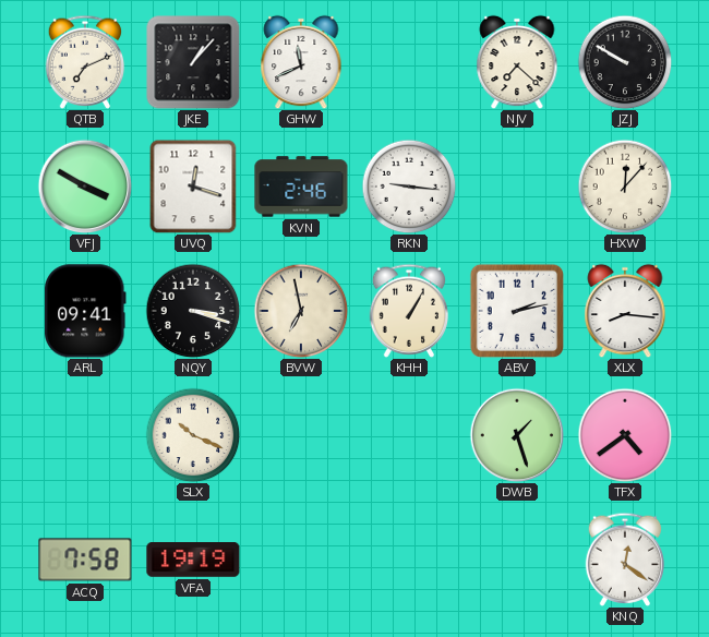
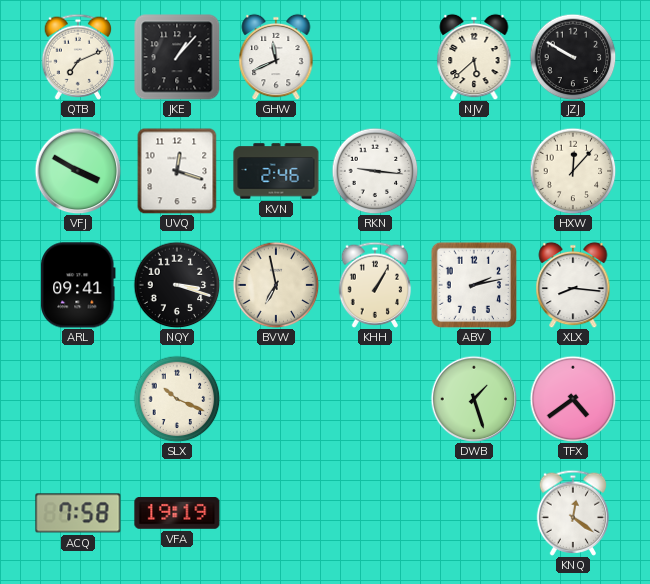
NJV: 7:22 -> 5:38
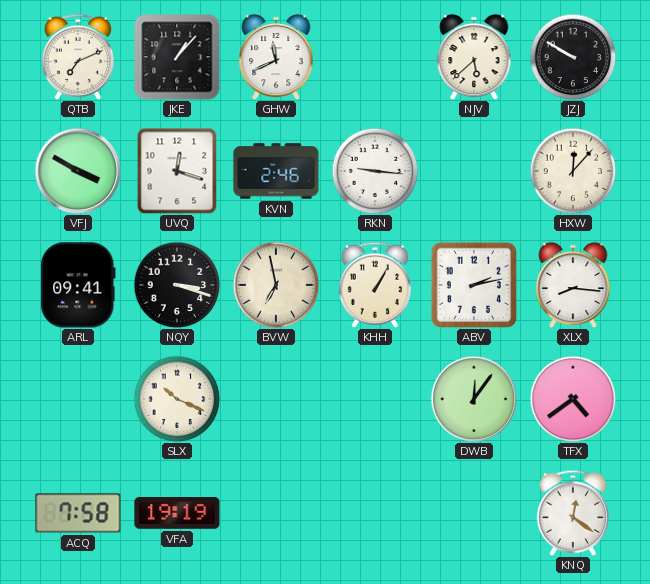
DWB: 1:27 -> 12:06
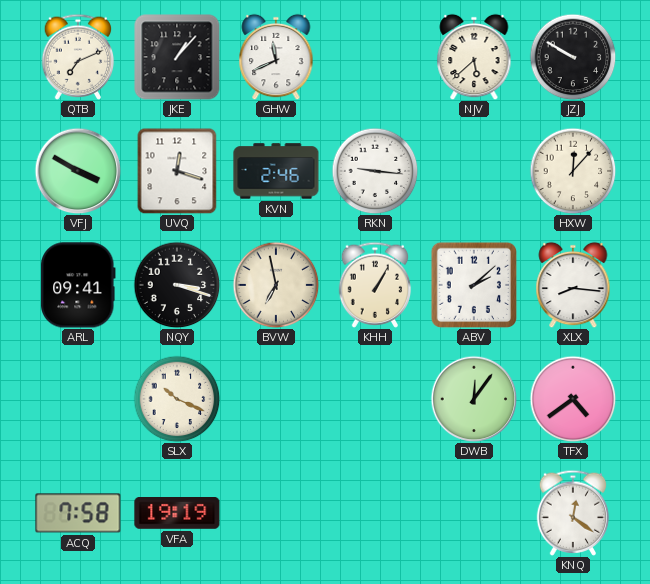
ABV: 2:13 -> 2:08
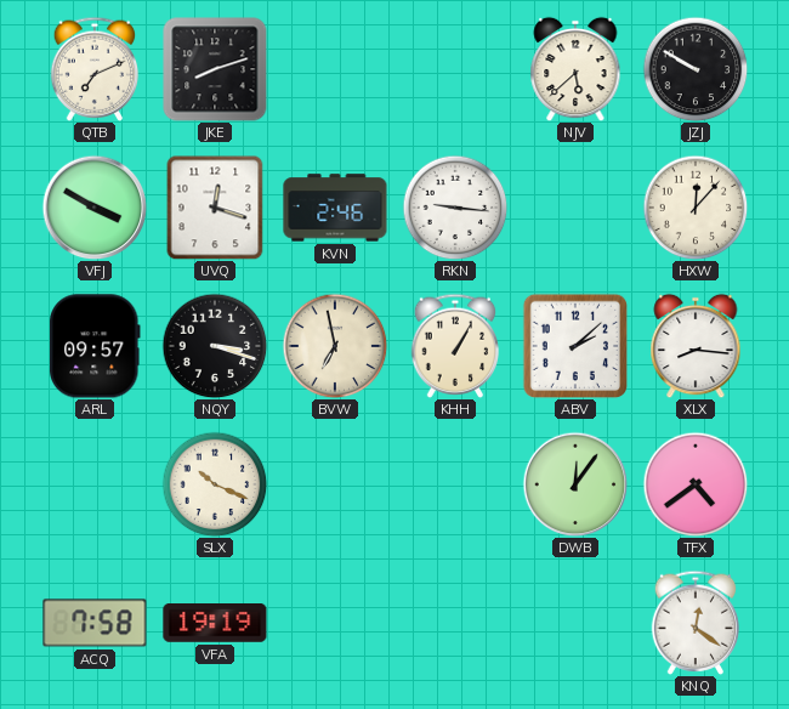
JKE: 1:07 -> 8:12
GHW: 11:41 -> none
ARL: 09:41 -> 09:57
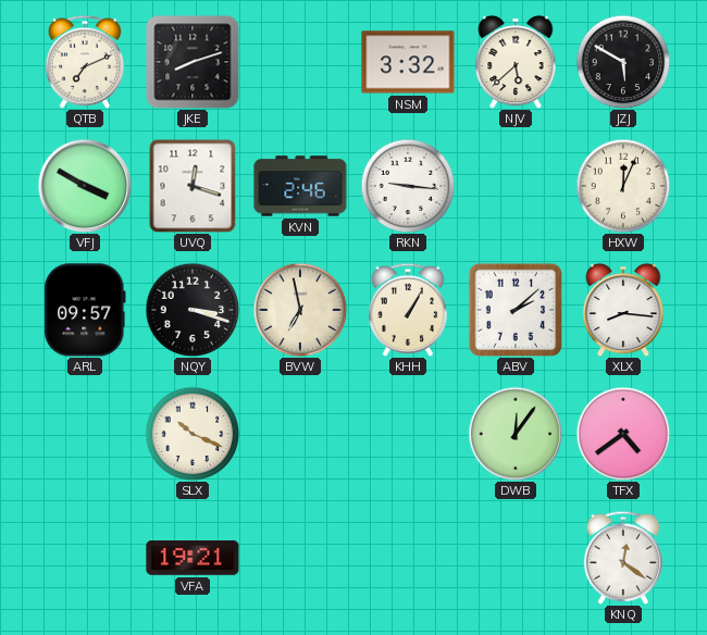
NSM: none -> 3:32
JZJ: 9:50 -> 5:50
HXW: 12:07 -> 12:04
ACQ: 7:58 -> none
VFA: 19:19 -> 19:21
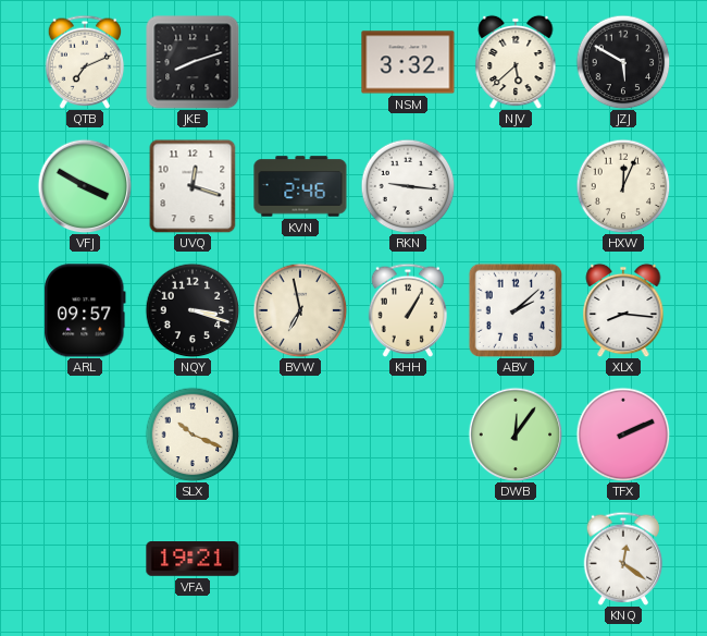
TFX: 4:39 -> 2:11
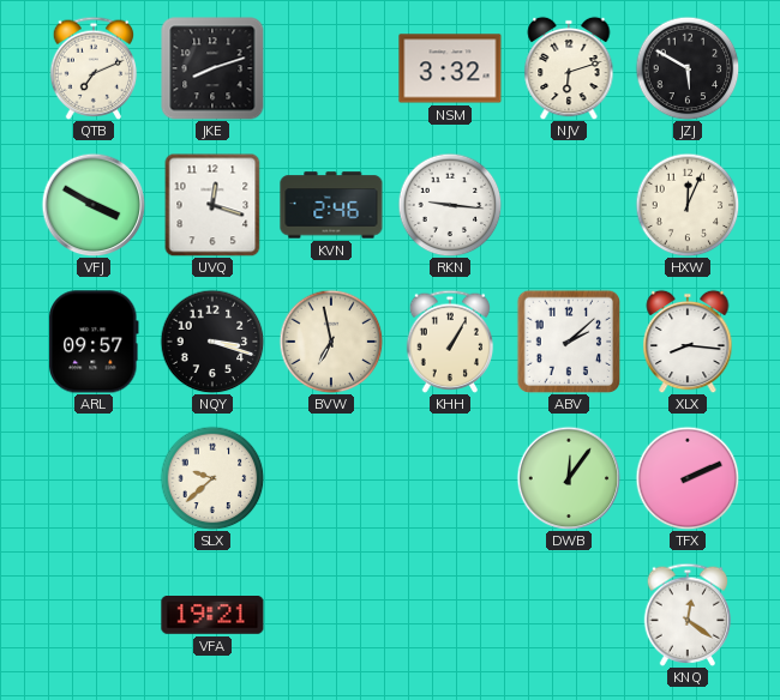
NJV: 5:38 -> 6:12
SLX: 10:19 -> 9:38
